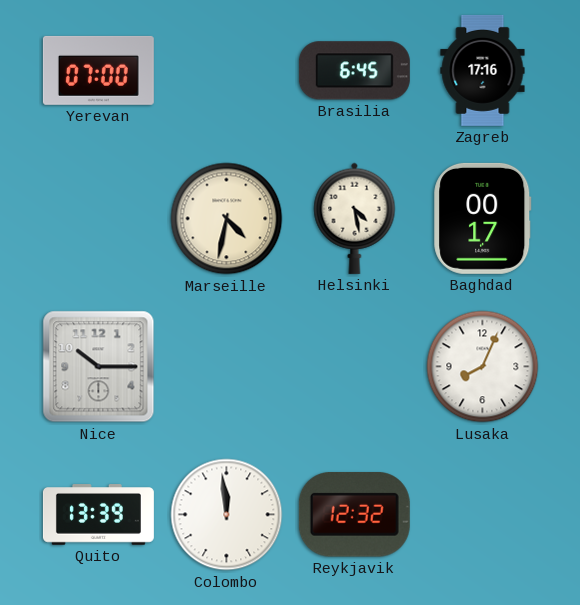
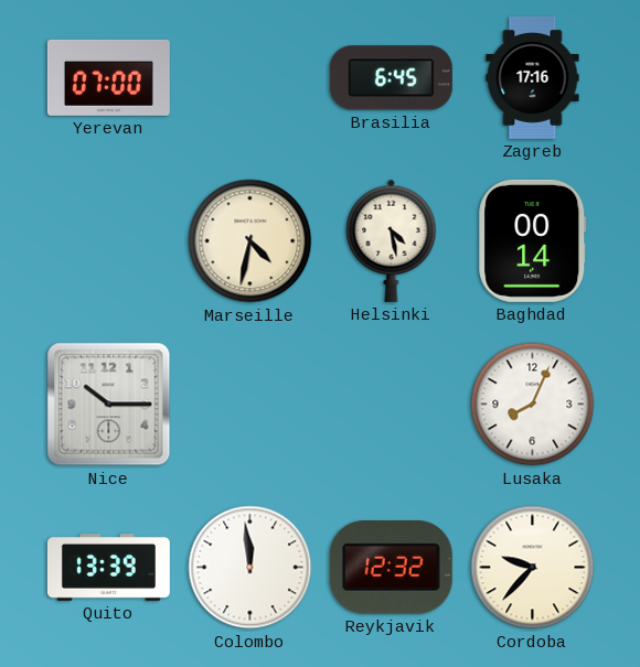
Baghdad: 00:17 -> 00:14
Cordoba: none -> 9:37
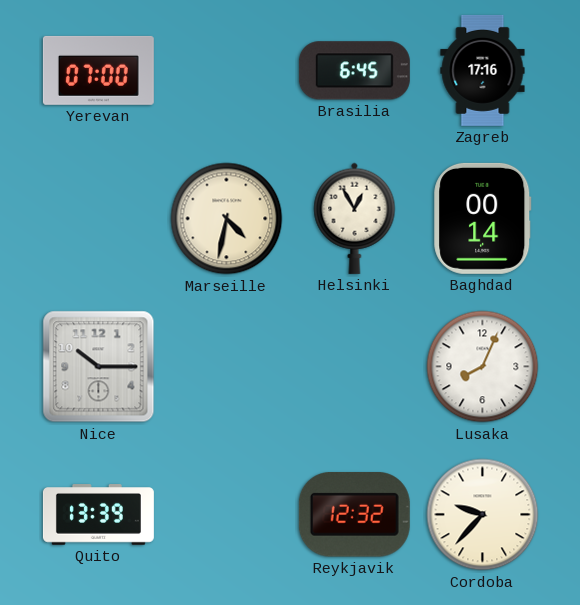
Helsinki: 4:28 -> 12:55
Colombo: 11:59 -> none
